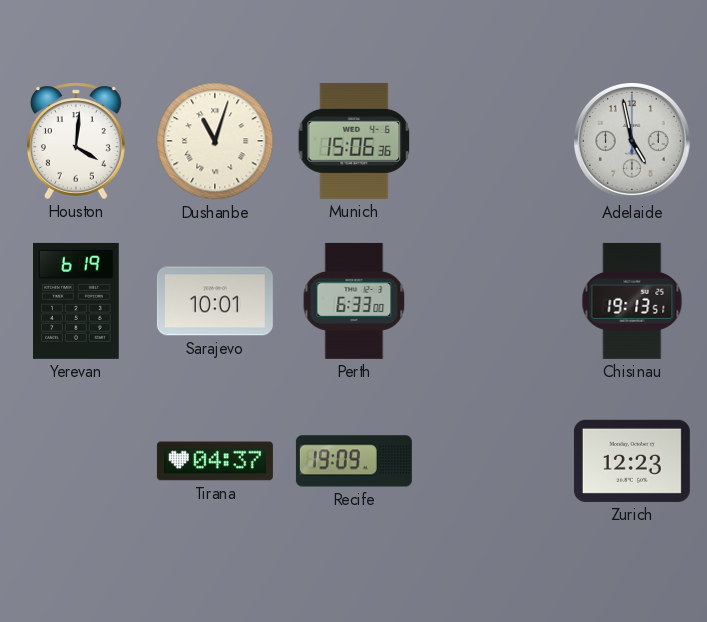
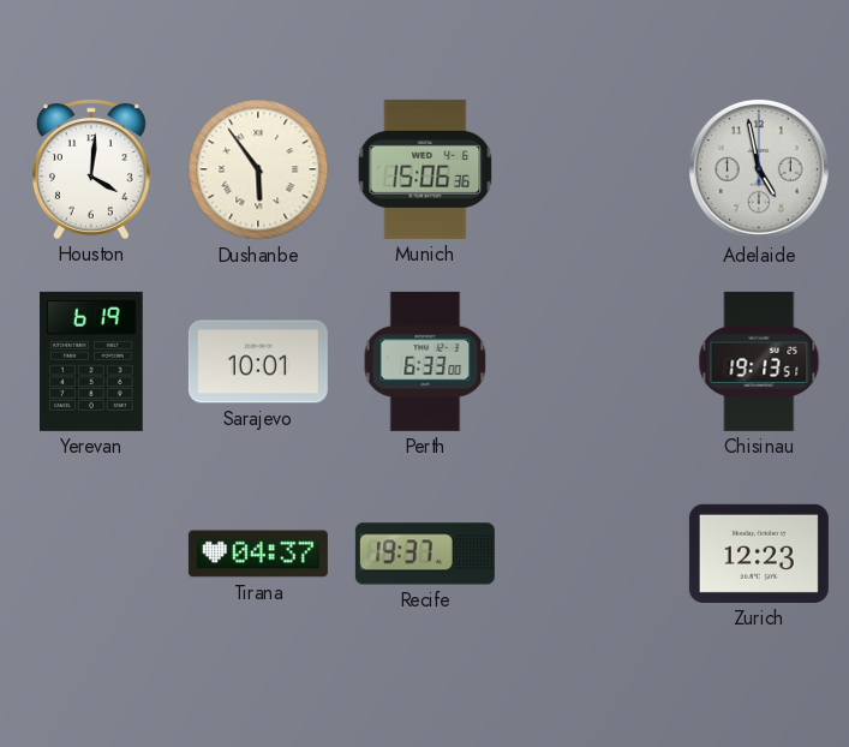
Dushanbe: 11:03 -> 5:54
Recife: 19:09 -> 19:37
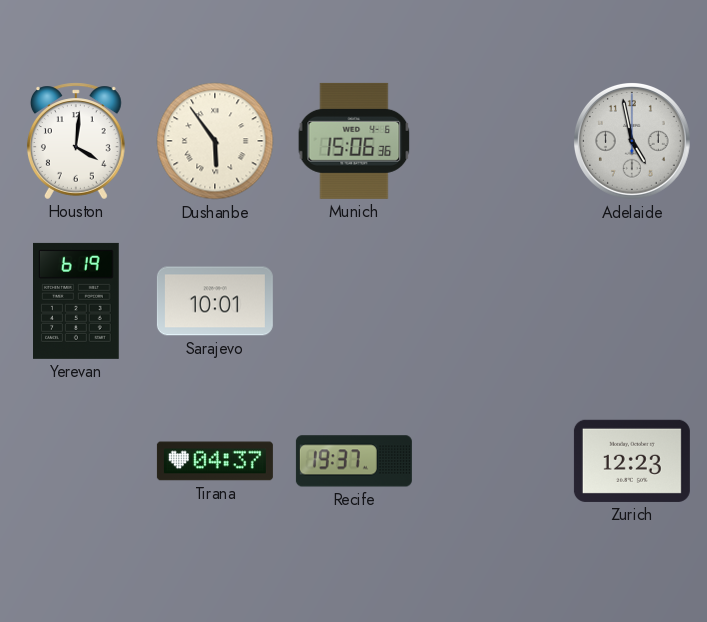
Perth: 6:33 -> none
Chisinau: 19:13 -> none
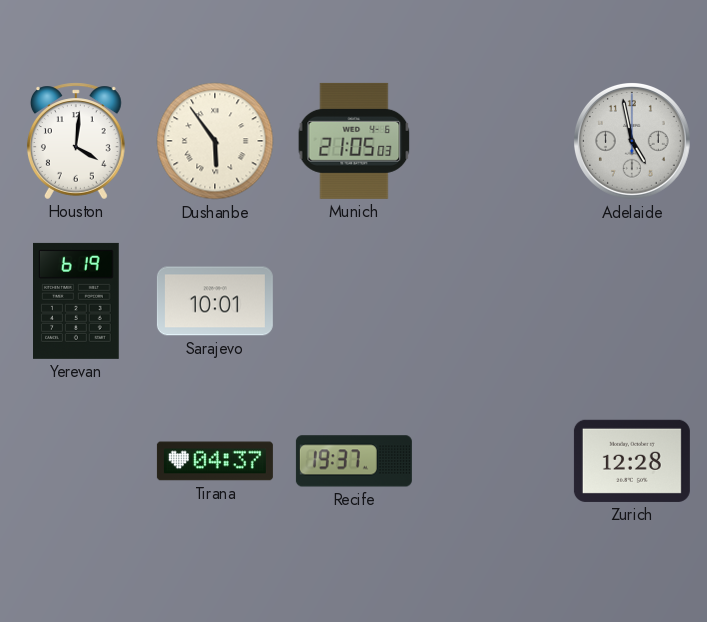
Munich: 15:06 -> 21:05
Zurich: 12:23 -> 12:28
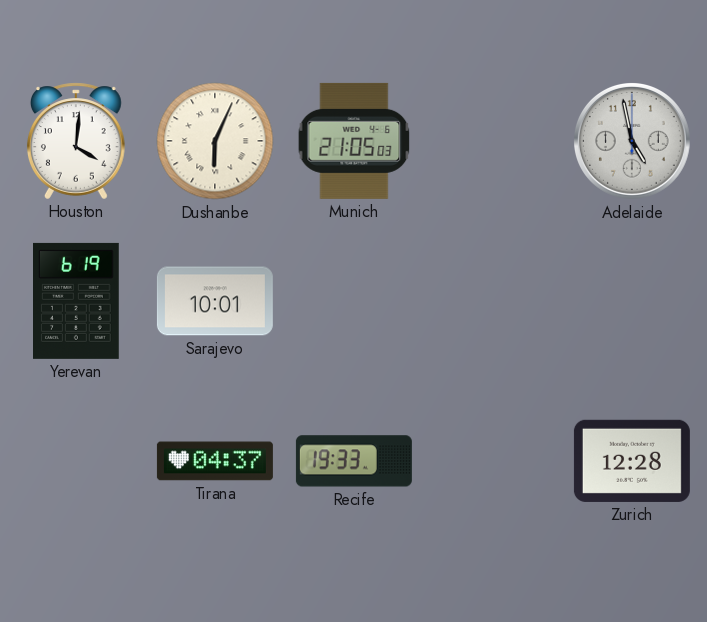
Dushanbe: 5:54 -> 6:04
Recife: 19:37 -> 19:33
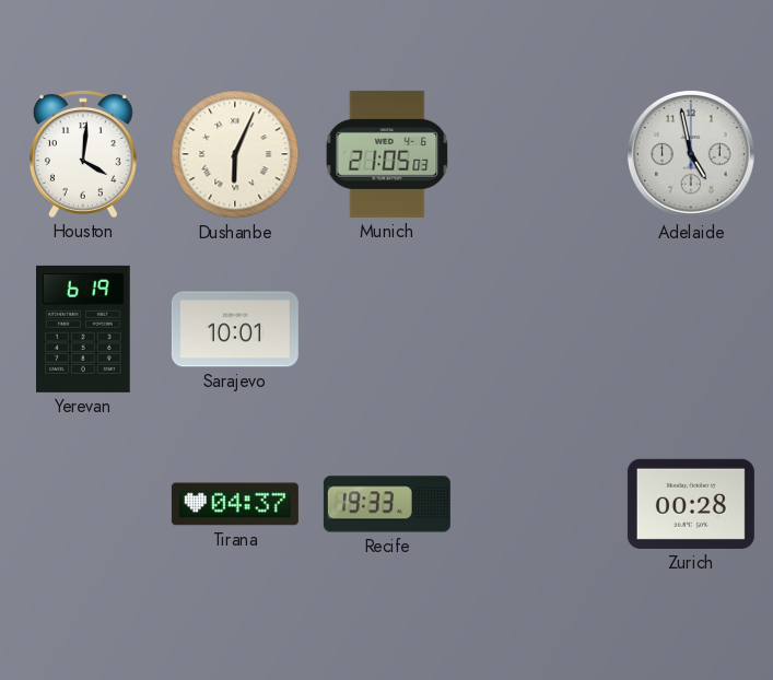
Zurich: 12:28 -> 00:28
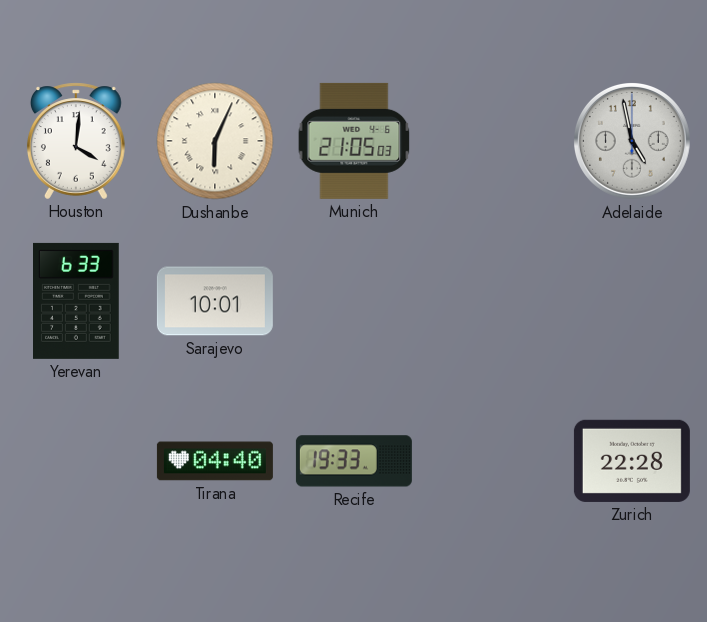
Yerevan: 6:19 -> 6:33
Tirana: 04:37 -> 04:40
Zurich: 00:28 -> 22:28
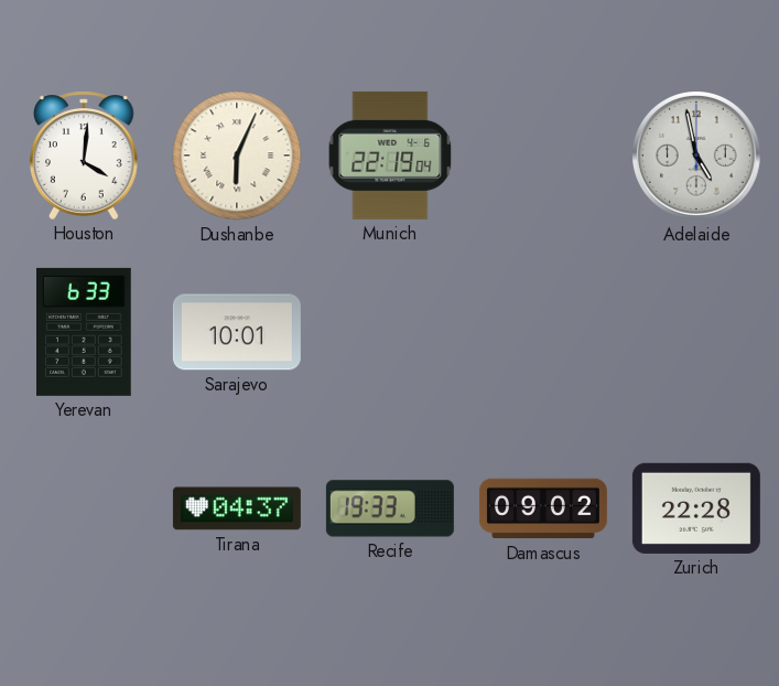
Munich: 21:05 -> 22:19
Tirana: 04:40 -> 04:37
Damascus: none -> 09:02
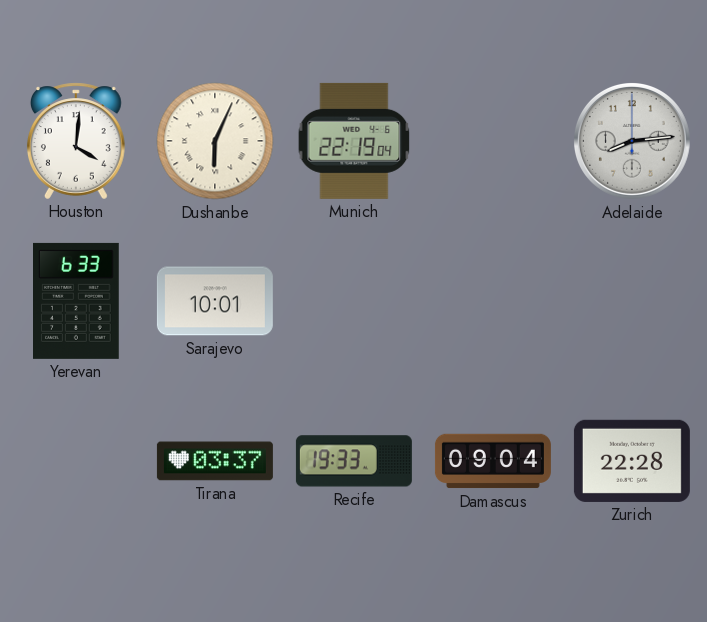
Adelaide: 4:58 -> 8:14
Tirana: 04:37 -> 03:37
Damascus: 09:02 -> 09:04
